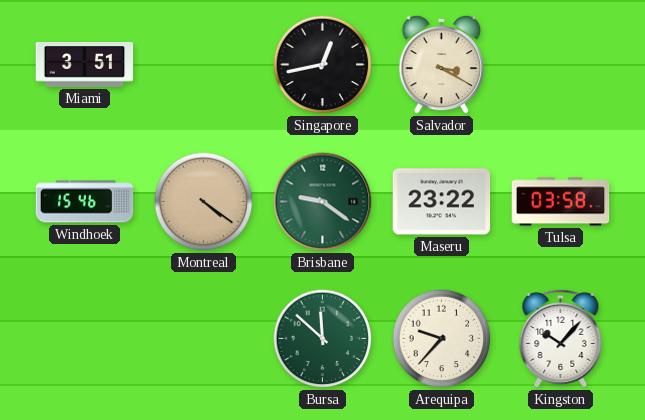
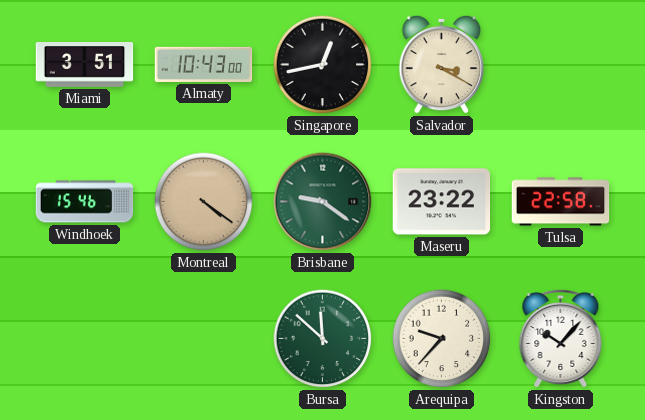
Almaty: none -> 10:43
Tulsa: 03:58 -> 22:58
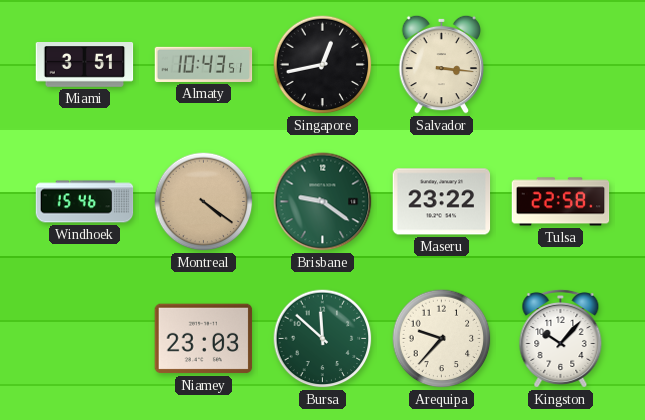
Almaty: 10:43:00 -> 10:43:51
Salvador: 3:20 -> 3:16
Niamey: none -> 23:03
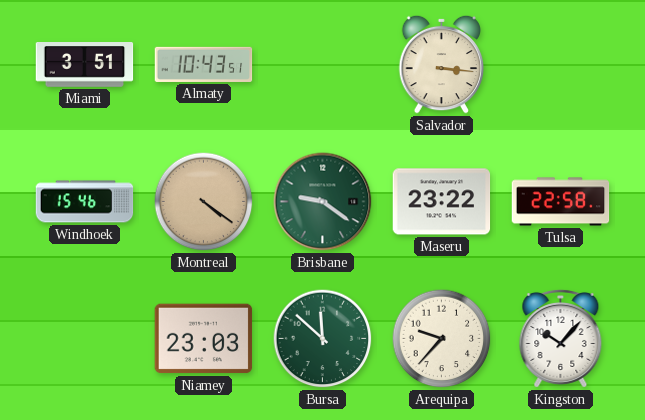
Singapore: 12:43 -> none
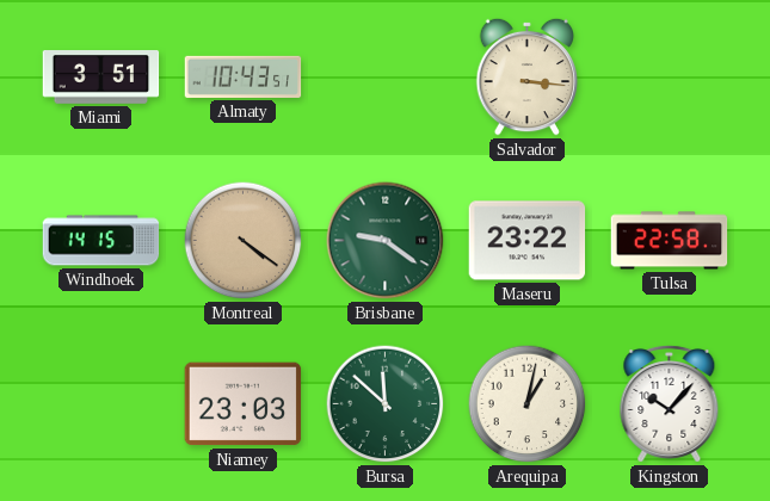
Windhoek: 15:46 -> 14:15
Arequipa: 9:37 -> 1:02
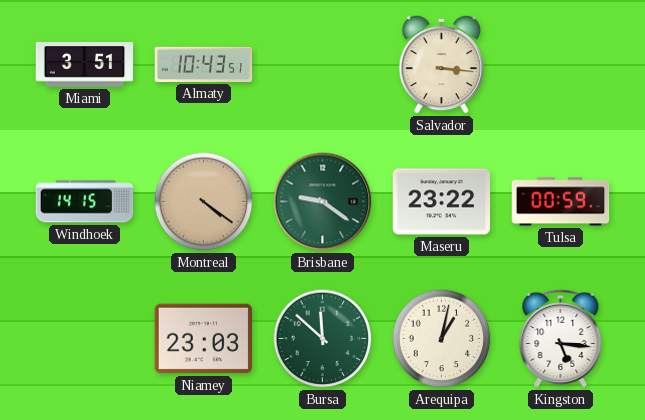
Tulsa: 22:58 -> 00:59
Kingston: 10:07 -> 5:16
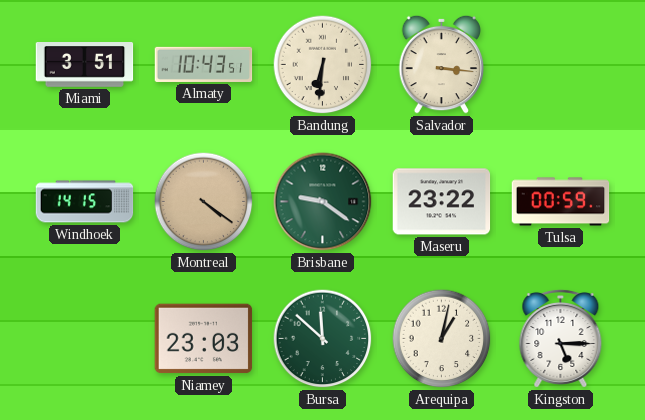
Bandung: none -> 6:31
Kingston: 5:16 -> 5:15
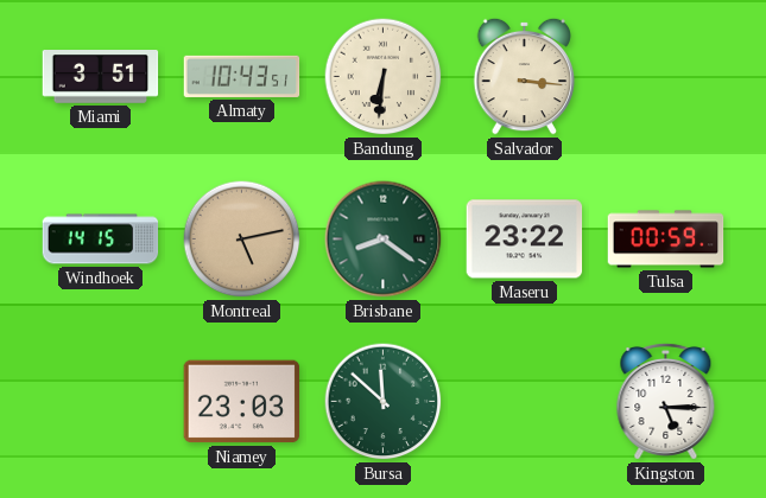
Montreal: 4:21 -> 5:13
Brisbane: 9:21 -> 8:21
Arequipa: 1:02 -> none
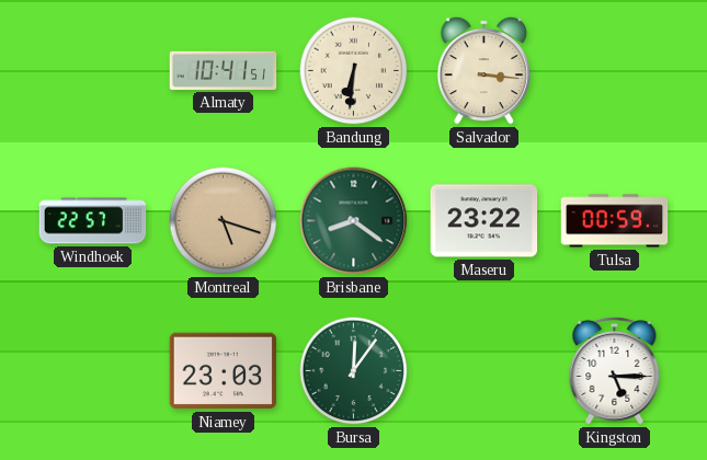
Miami: 3:51 -> none
Almaty: 10:43 -> 10:41
Windhoek: 14:15 -> 22:57
Montreal: 5:13 -> 5:18
Bursa: 11:52 -> 12:06
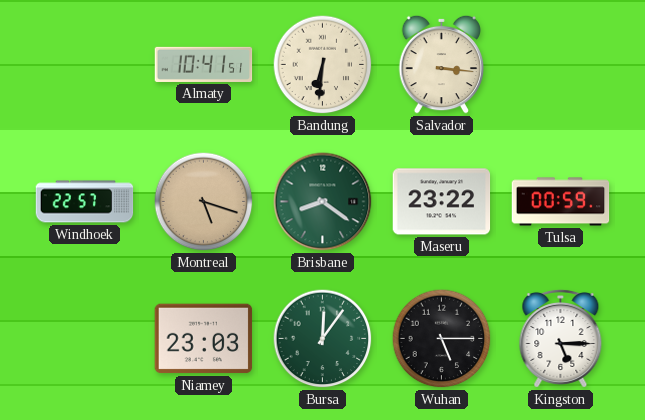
Wuhan: none -> 5:15
